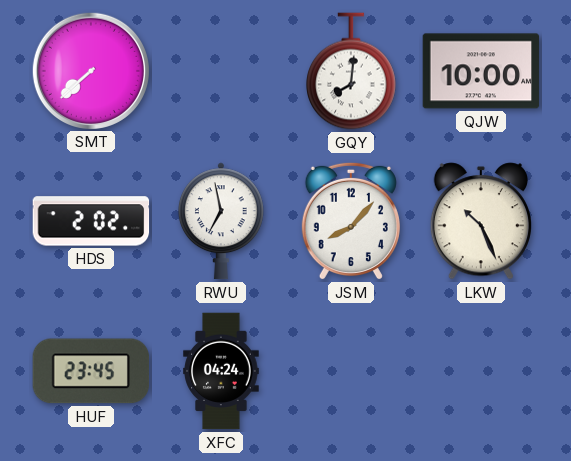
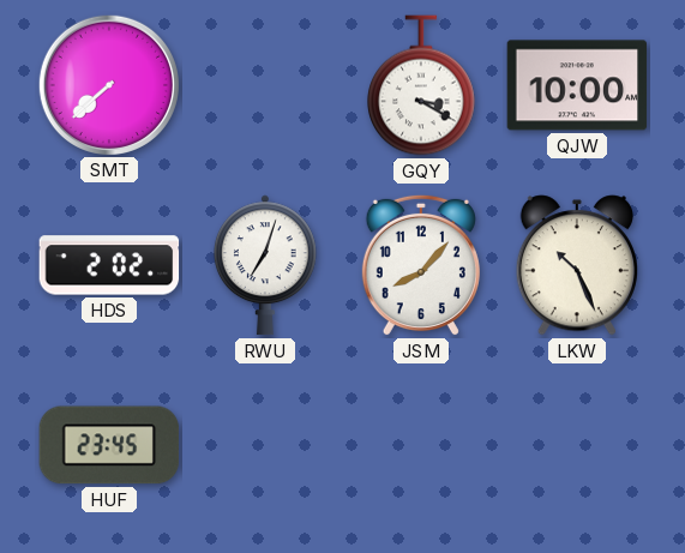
GQY: 8:01 -> 3:20
RWU: 6:58 -> 7:03
XFC: 04:24 -> none
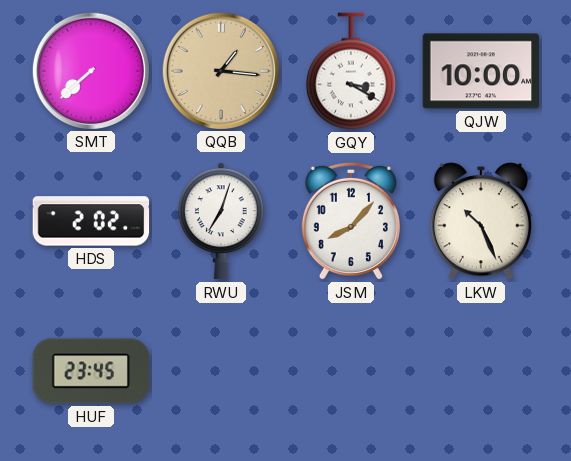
QQB: none -> 1:16
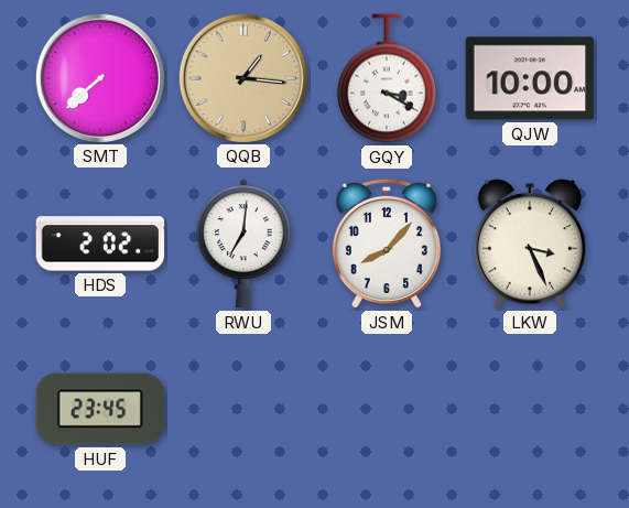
RWU: 7:03 -> 7:01
LKW: 10:26 -> 3:26
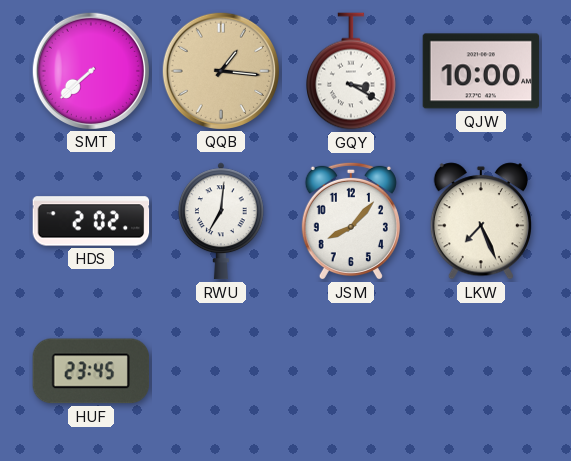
LKW: 3:26 -> 7:26
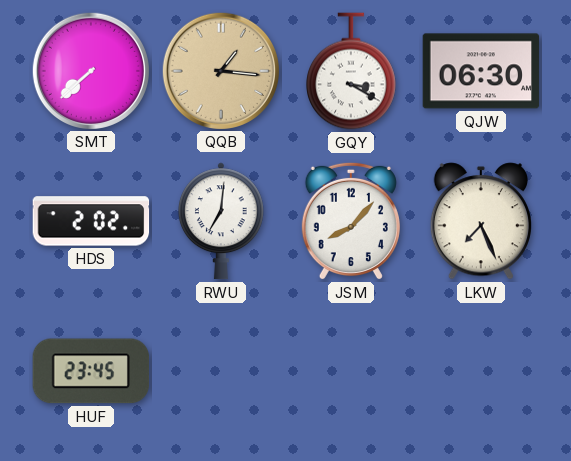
QJW: 10:00 -> 06:30
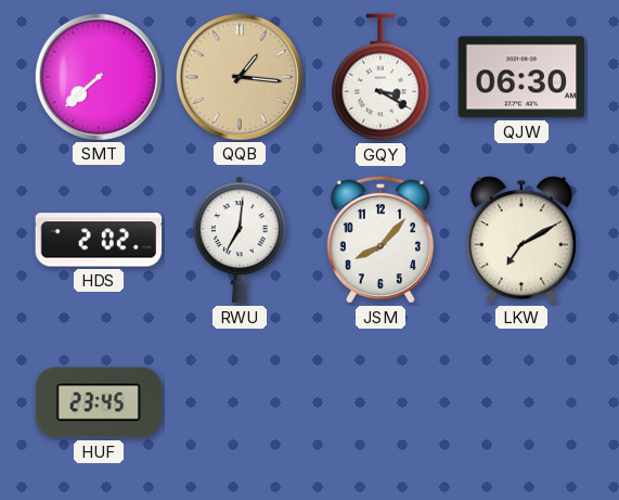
LKW: 7:26 -> 7:10
